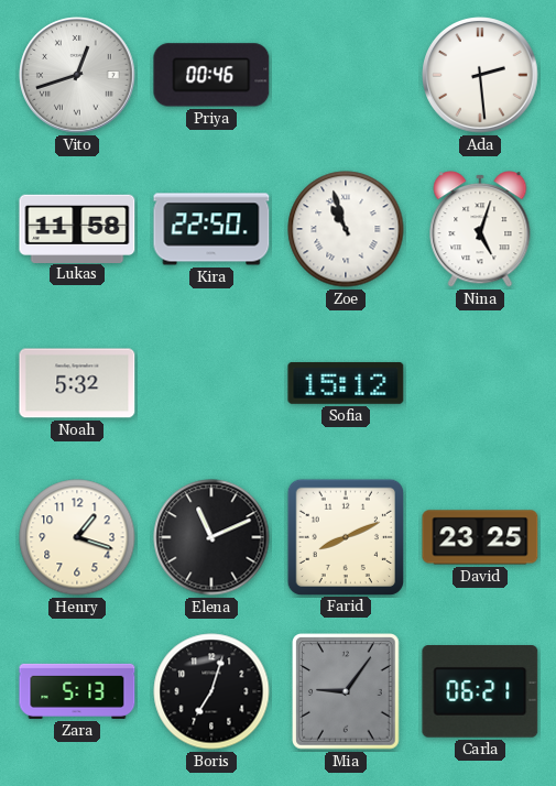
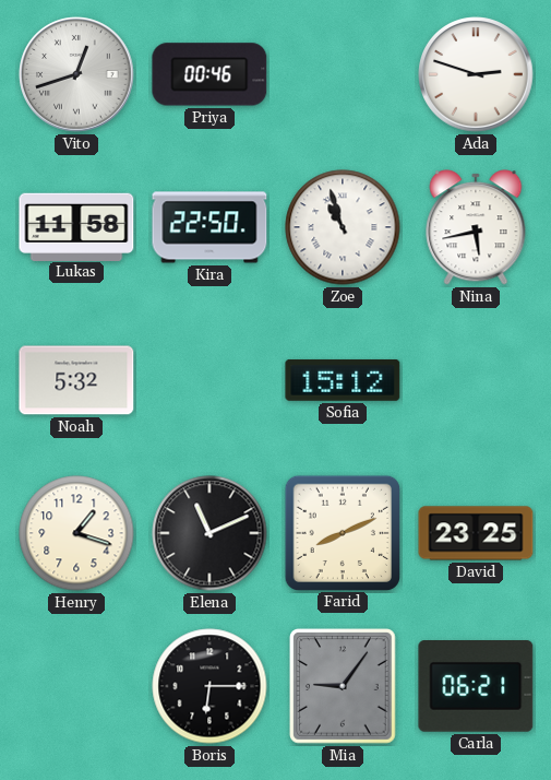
Ada: 2:29 -> 2:48
Nina: 5:03 -> 5:43
Zara: 5:13 -> none
Boris: 7:03 -> 6:15
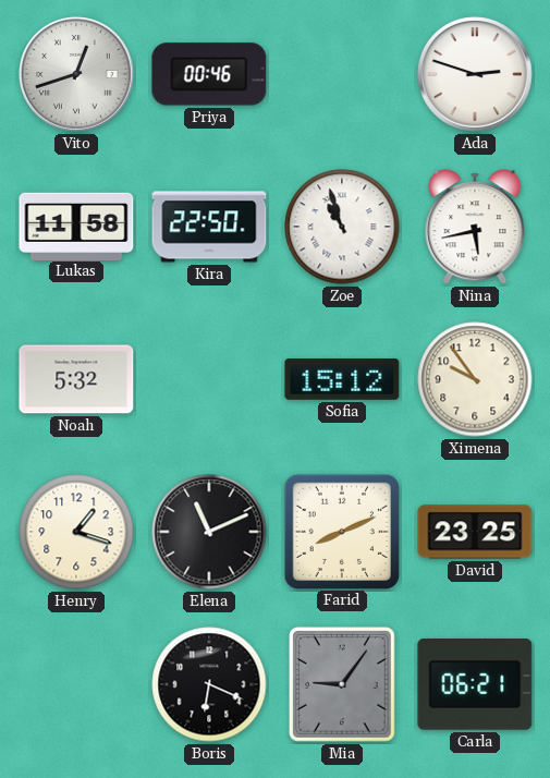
Ximena: none -> 9:54
Boris: 6:15 -> 6:19
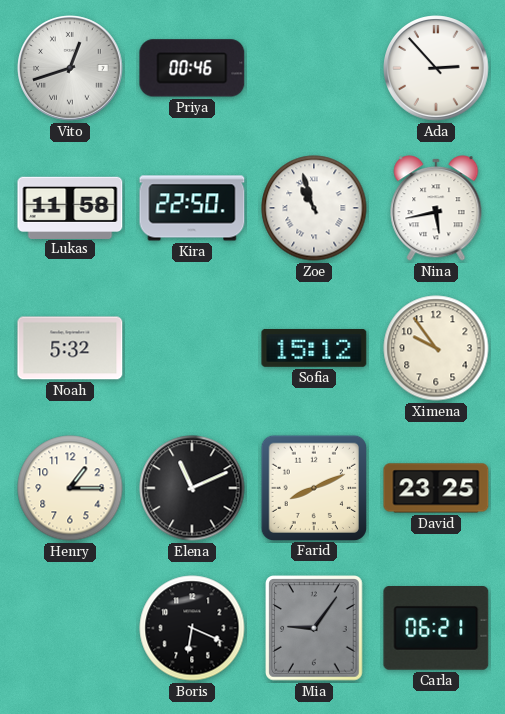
Ada: 2:48 -> 2:53
Henry: 1:18 -> 1:15
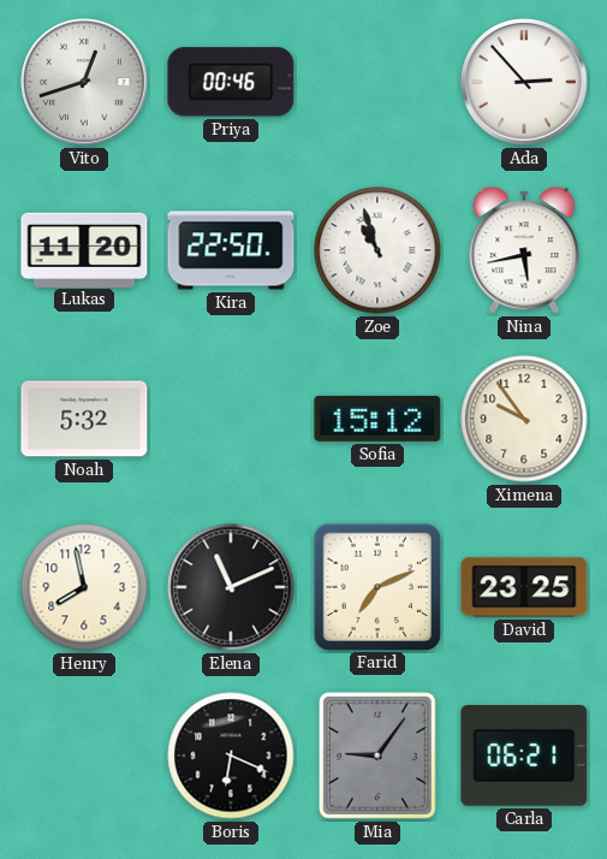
Lukas: 11:58 -> 11:20
Henry: 1:15 -> 7:58
Farid: 8:11 -> 7:11
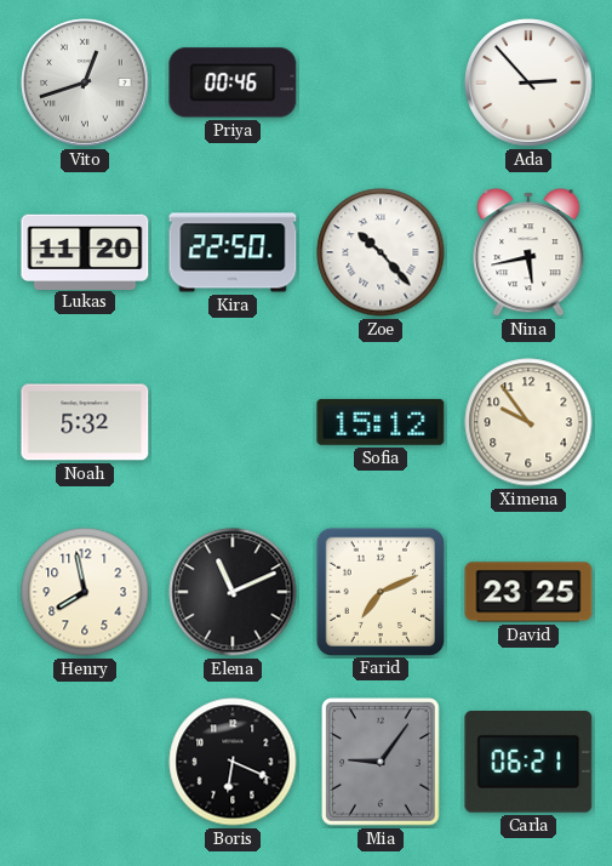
Zoe: 10:57 -> 10:23
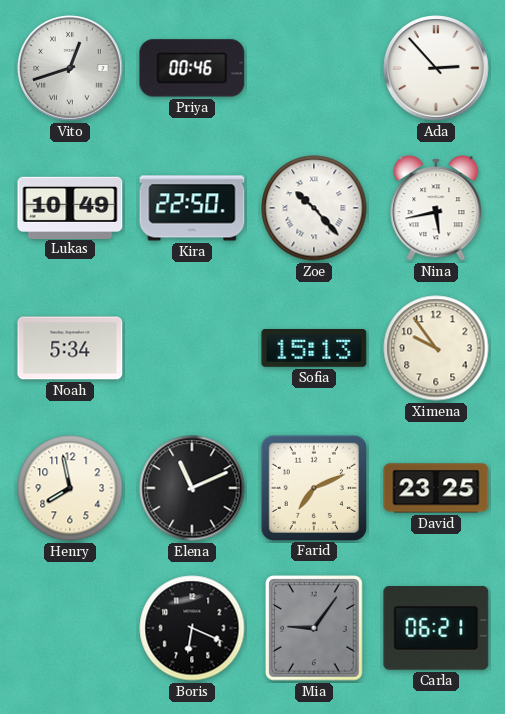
Lukas: 11:20 -> 10:49
Noah: 5:32 -> 5:34
Sofia: 15:12 -> 15:13
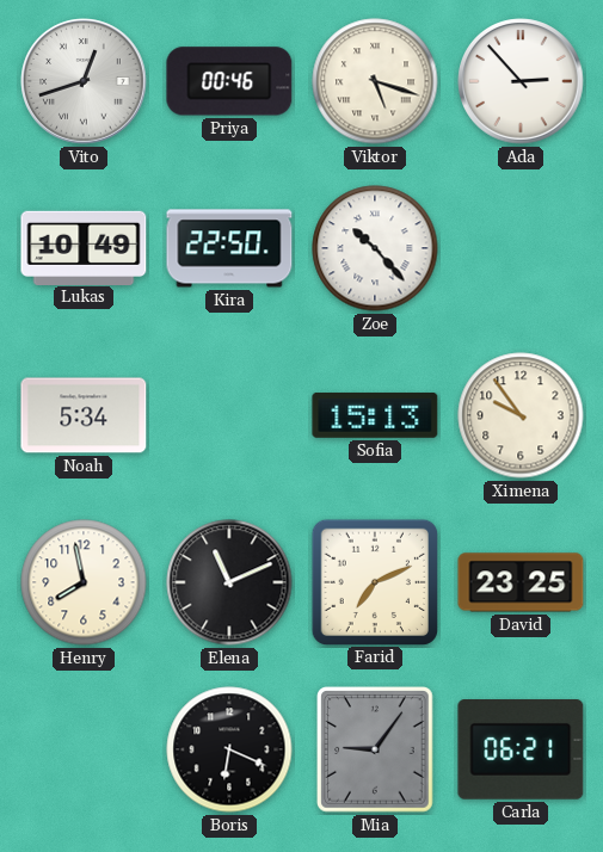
Viktor: none -> 5:18
Nina: 5:43 -> none
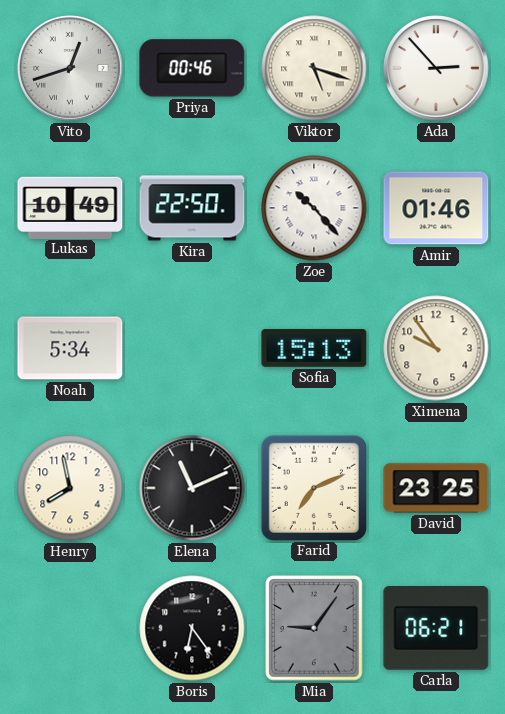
Amir: none -> 01:46
Boris: 6:19 -> 6:24
